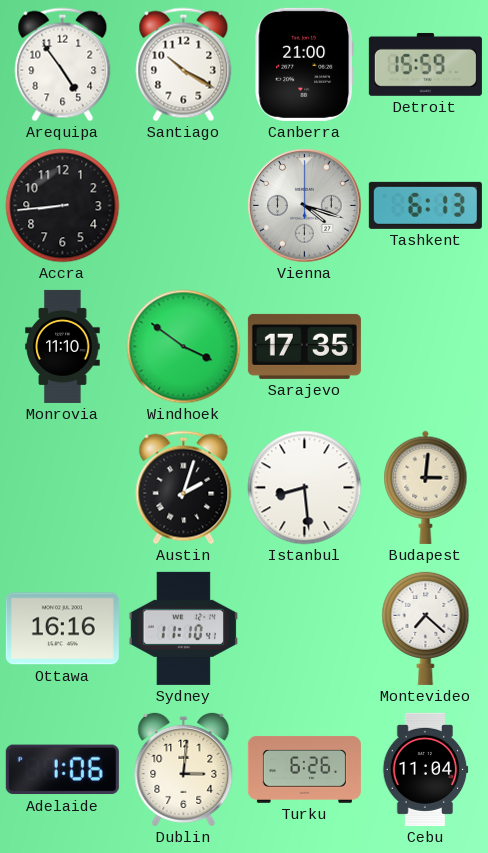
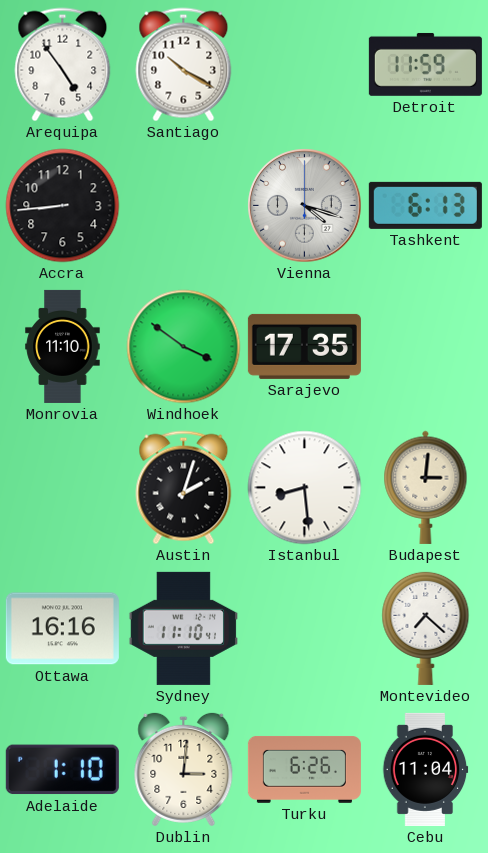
Canberra: 21:00 -> none
Detroit: 15:59 -> 11:59
Adelaide: 1:06 -> 1:10
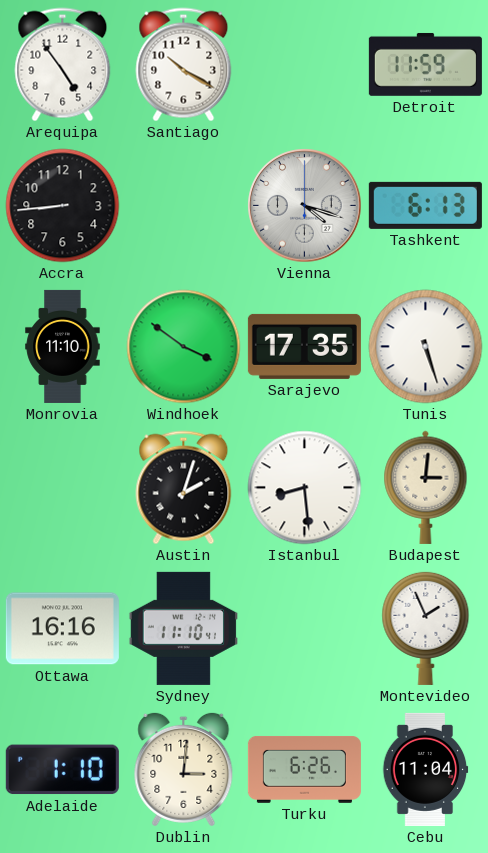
Tunis: none -> 5:27
Montevideo: 7:22 -> 1:56
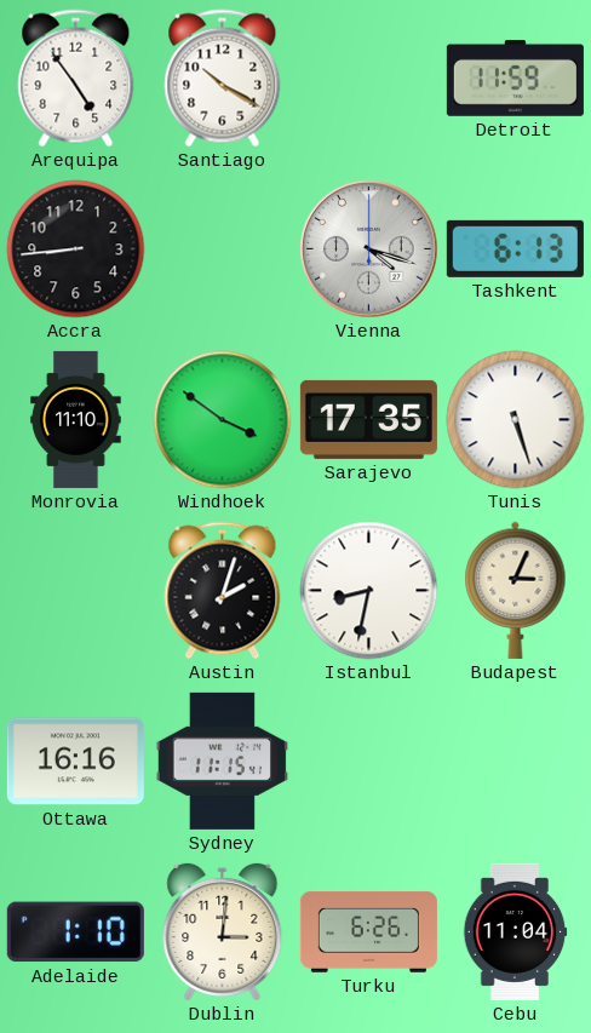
Istanbul: 8:29 -> 8:32
Budapest: 3:01 -> 3:04
Sydney: 11:10 -> 11:15
Montevideo: 1:56 -> none
